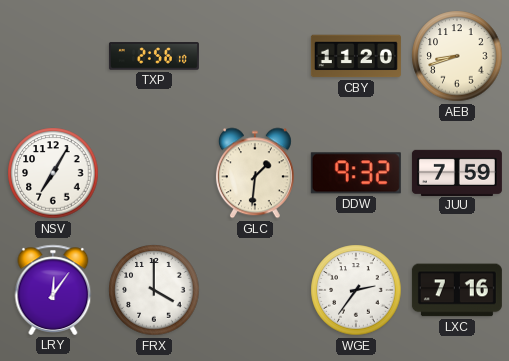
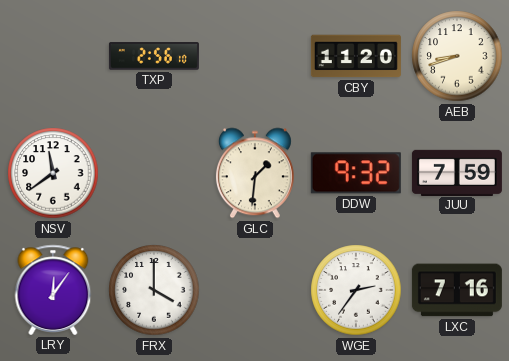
NSV: 7:05 -> 11:39
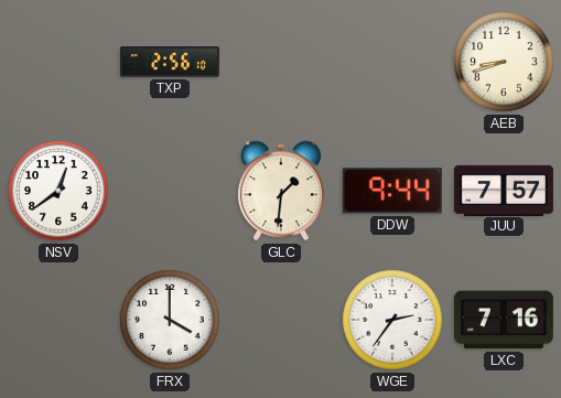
CBY: 11:20 -> none
NSV: 11:39 -> 12:39
DDW: 9:32 -> 9:44
JUU: 7:59 -> 7:57
LRY: 12:06 -> none
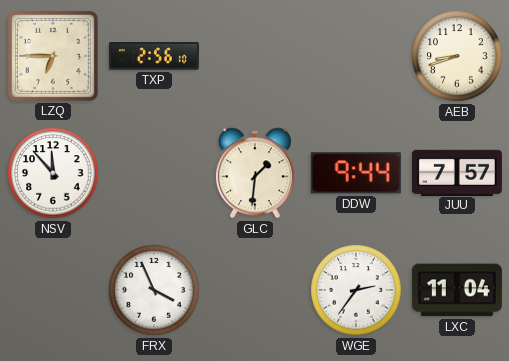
LZQ: none -> 6:45
NSV: 12:39 -> 11:53
FRX: 4:00 -> 3:56
LXC: 7:16 -> 11:04
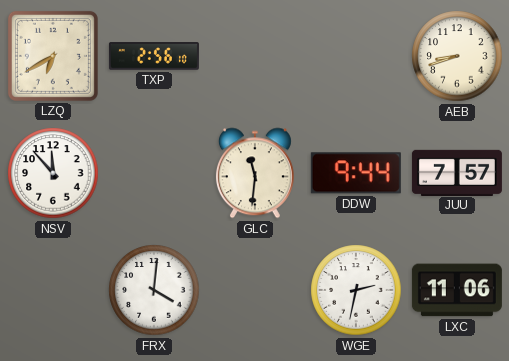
LZQ: 6:45 -> 6:40
GLC: 1:31 -> 11:31
FRX: 3:56 -> 4:01
WGE: 2:36 -> 2:32
LXC: 11:04 -> 11:06
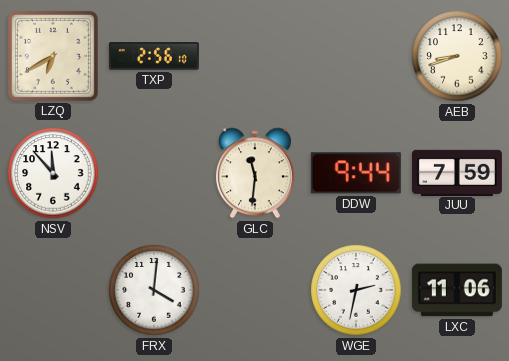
JUU: 7:57 -> 7:59
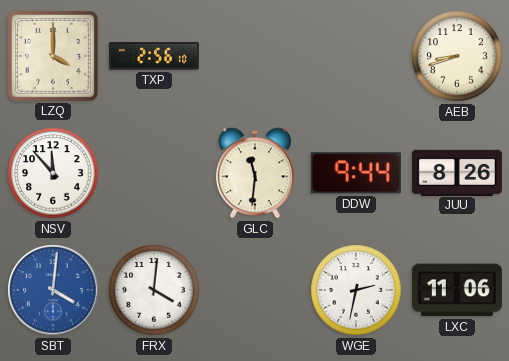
LZQ: 6:40 -> 4:00
JUU: 7:59 -> 8:26
SBT: none -> 4:01
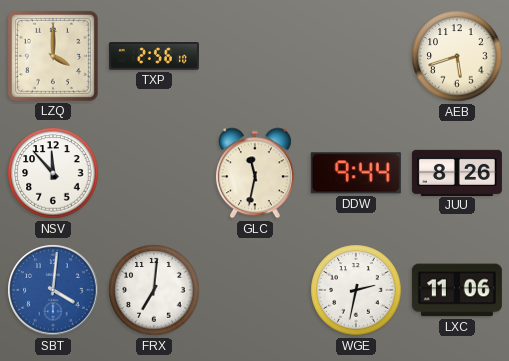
AEB: 8:42 -> 5:42
GLC: 11:31 -> 11:32
FRX: 4:01 -> 7:01
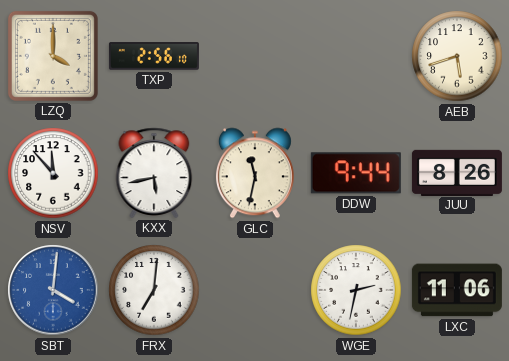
KXX: none -> 5:43
